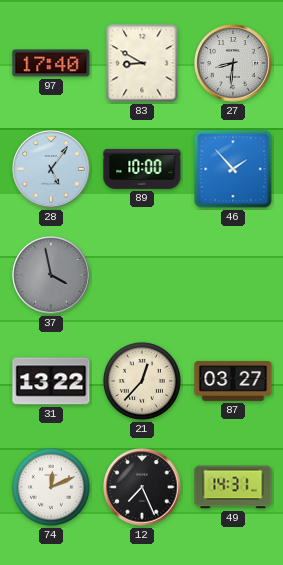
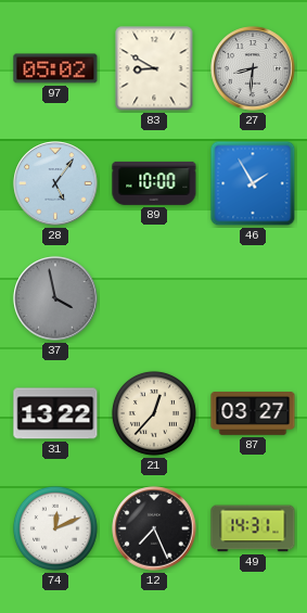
97: 17:40 -> 05:02
46: 1:53 -> 1:55
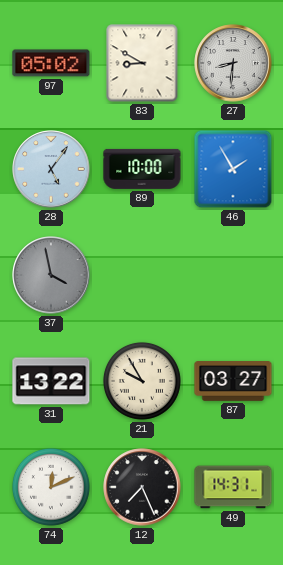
21: 12:37 -> 9:55
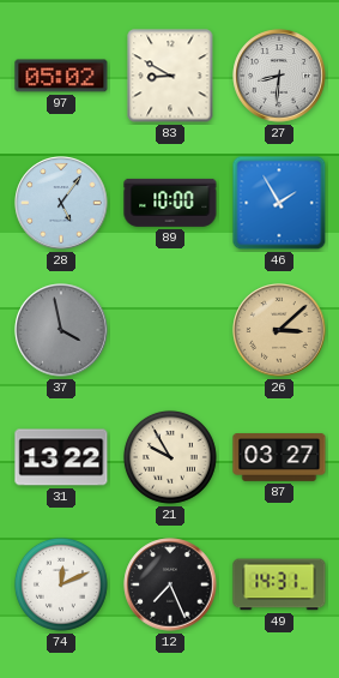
26: none -> 3:08
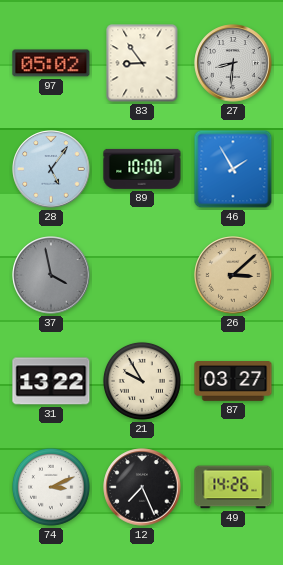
83: 8:50 -> 8:54
74: 12:11 -> 3:11
49: 14:31 -> 14:26
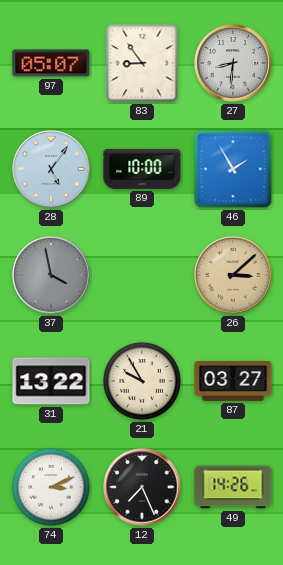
97: 05:02 -> 05:07
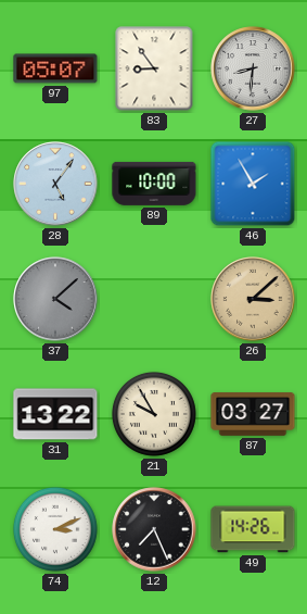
37: 3:58 -> 4:08
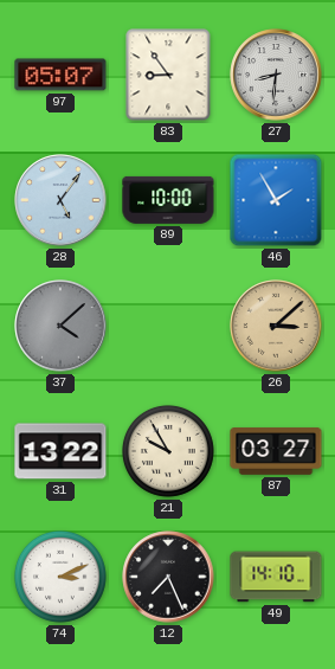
49: 14:26 -> 14:10
